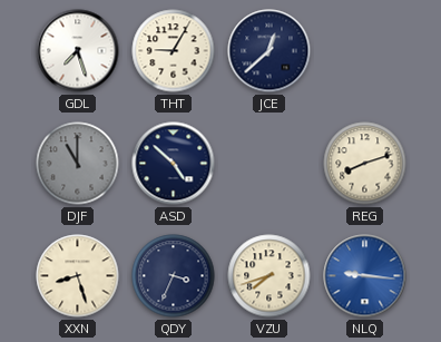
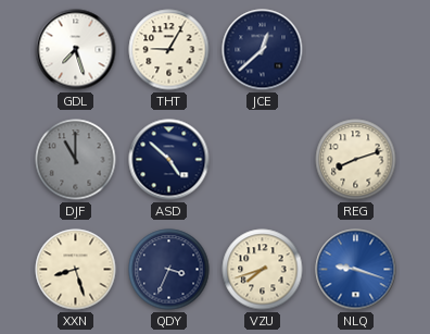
NLQ: 9:16 -> 9:18
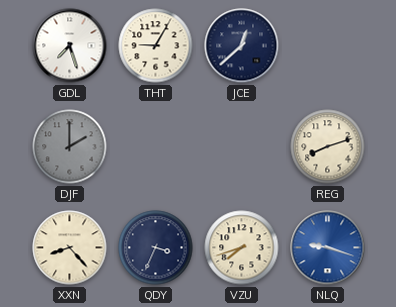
DJF: 11:00 -> 2:00
ASD: 4:52 -> none
XXN: 8:27 -> 8:23
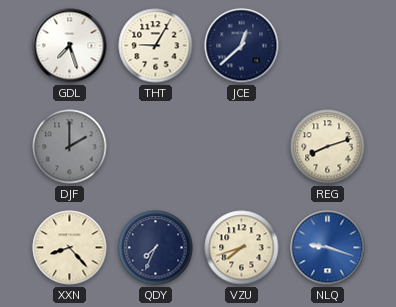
QDY: 3:34 -> 7:34
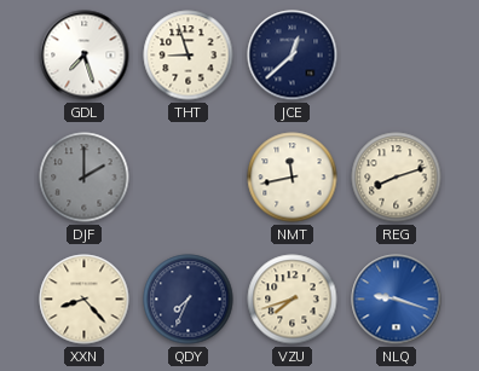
THT: 9:05 -> 8:57
NMT: none -> 11:43
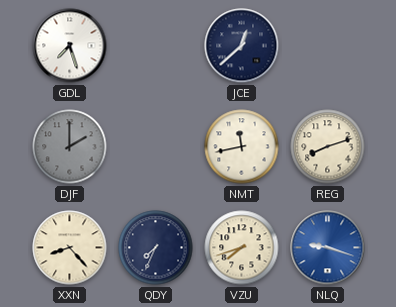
THT: 8:57 -> none
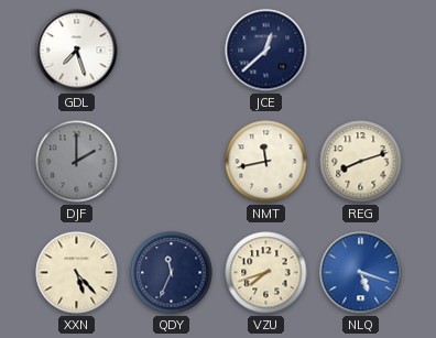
XXN: 8:23 -> 5:23
QDY: 7:34 -> 11:34
NLQ: 9:18 -> 5:18
